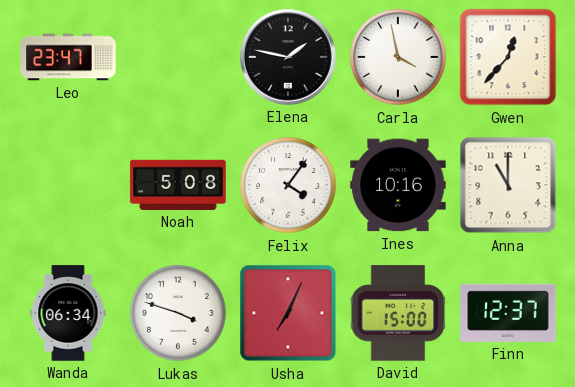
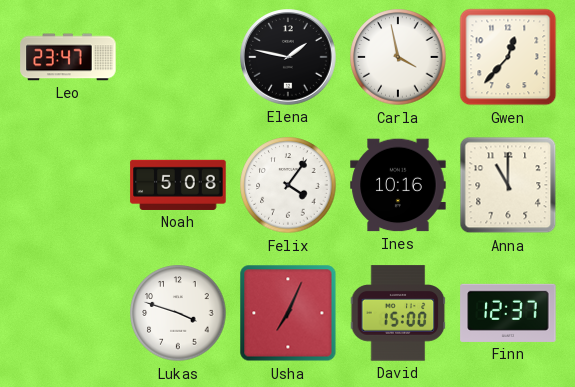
Wanda: 06:34 -> none
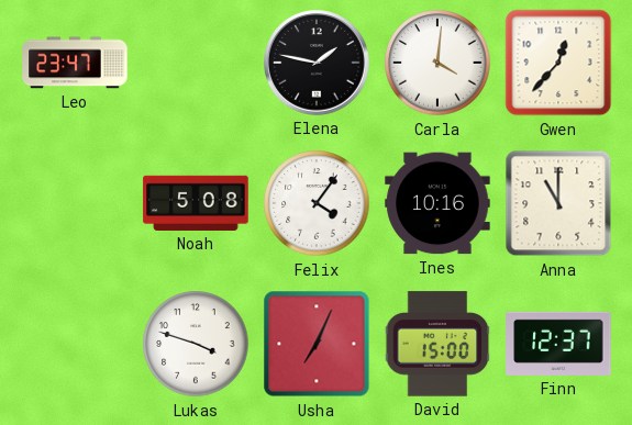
Carla: 3:58 -> 4:01
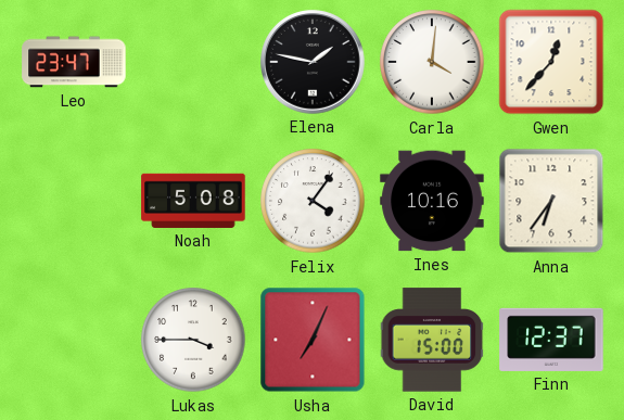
Anna: 11:00 -> 6:36
Lukas: 3:48 -> 3:45
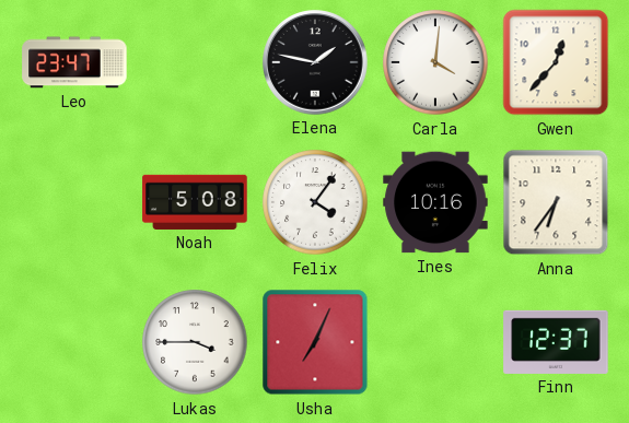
David: 15:00 -> none
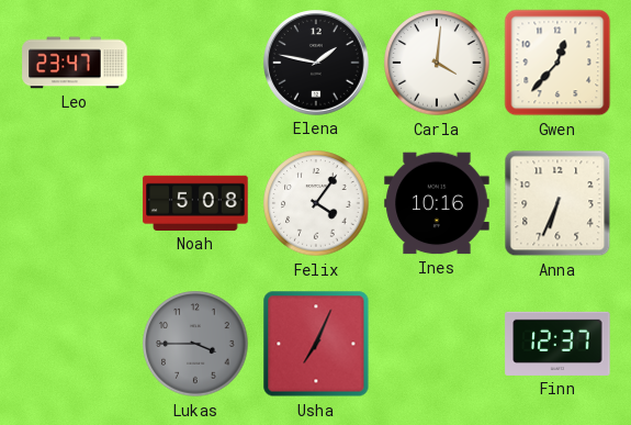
Anna: 6:36 -> 6:34
Lukas dial: white -> grey
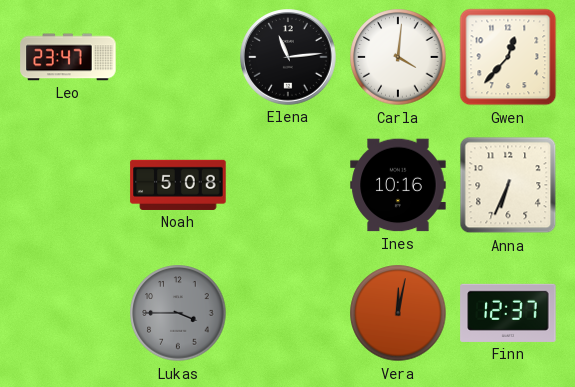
Elena: 1:47 -> 11:14
Felix: 4:06 -> none
Usha: 7:04 -> none
Vera: none -> 12:02
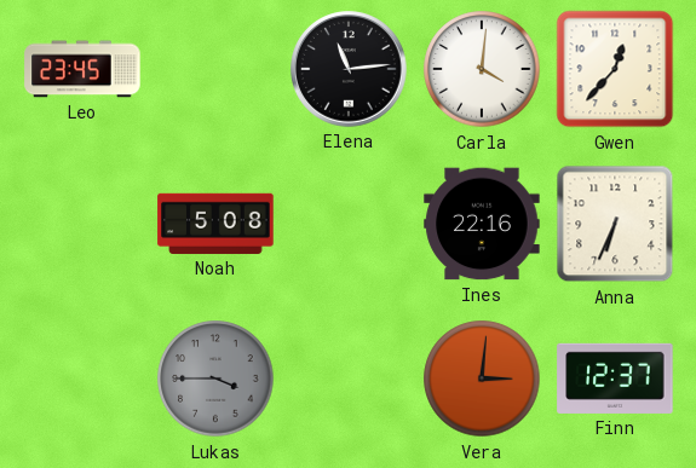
Leo: 23:47 -> 23:45
Ines: 10:16 -> 22:16
Vera: 12:02 -> 3:01
